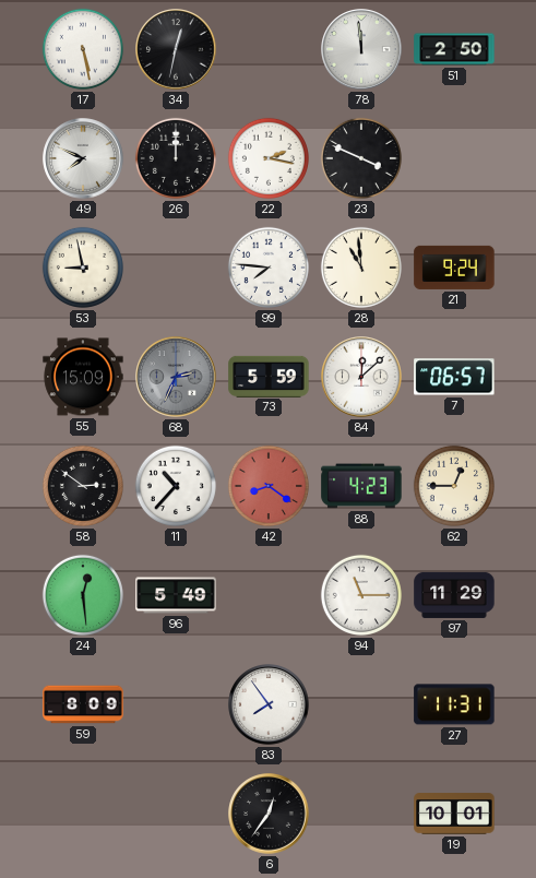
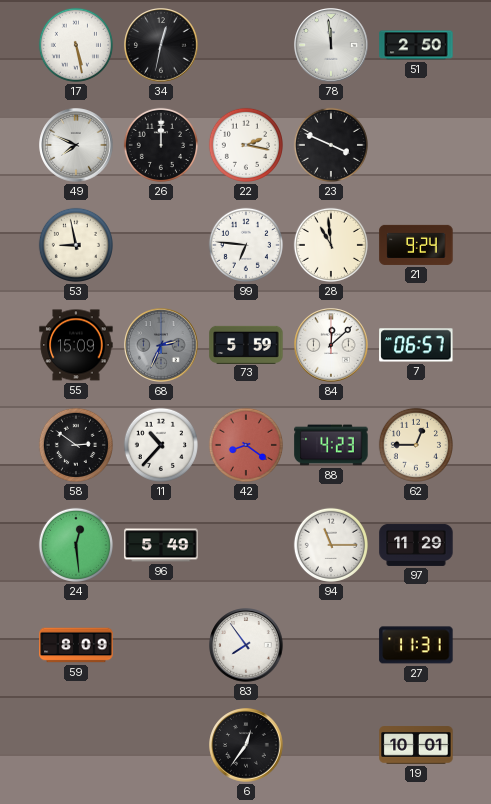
99: 7:46 -> 6:46
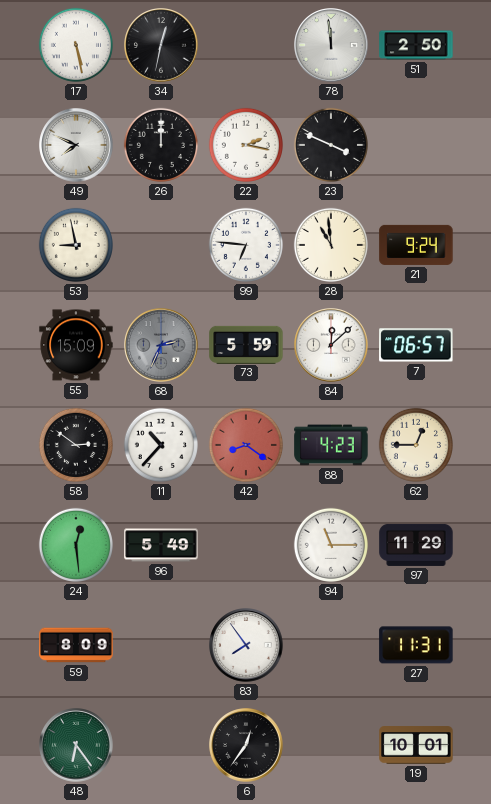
48: none -> 6:24
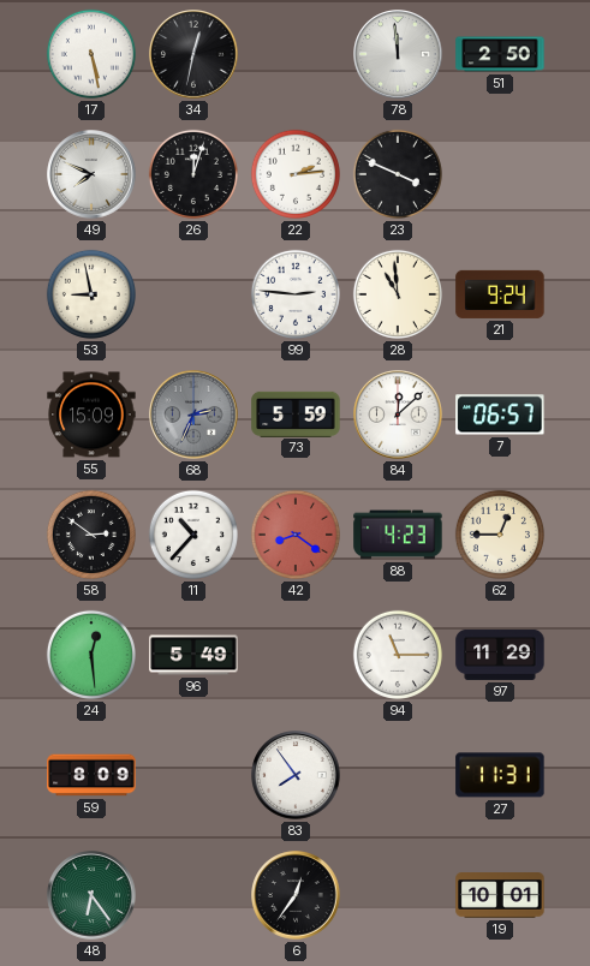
26: 12:00 -> 12:03
22: 2:17 -> 2:14
99: 6:46 -> 2:46
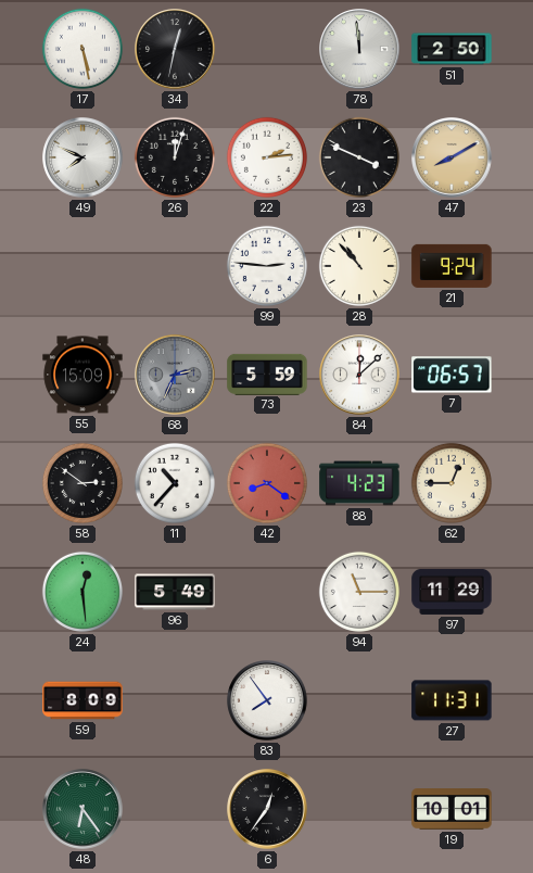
47: none -> 8:10
53: 8:58 -> none
28: 10:59 -> 10:53
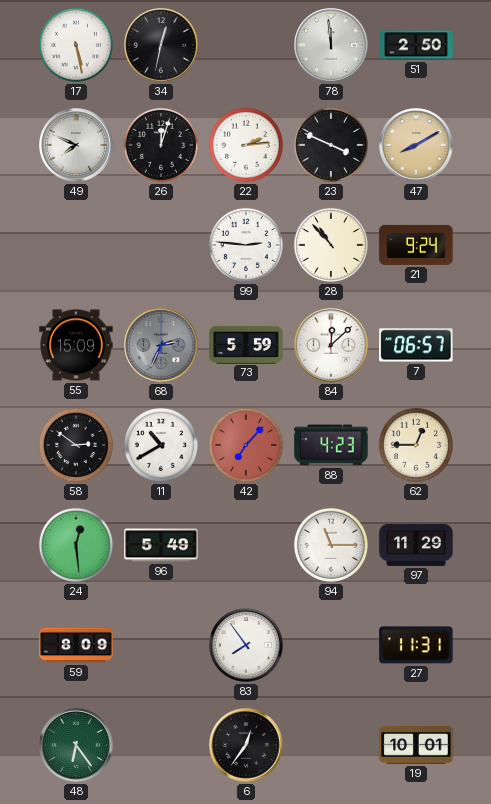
11: 10:37 -> 10:40
42: 8:21 -> 7:07
